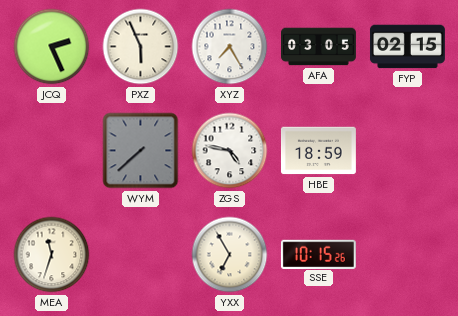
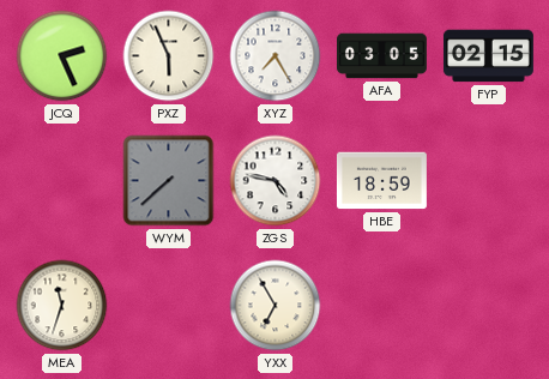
SSE: 10:15 -> none
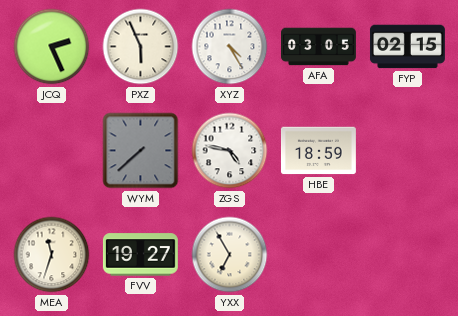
XYZ: 7:25 -> 4:25
FVV: none -> 19:27
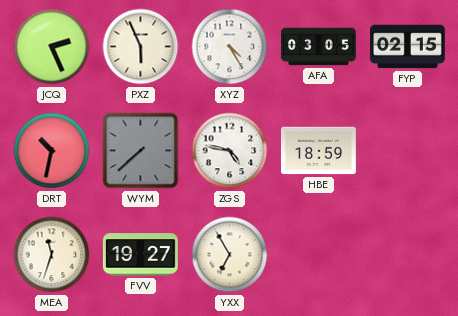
DRT: none -> 10:32
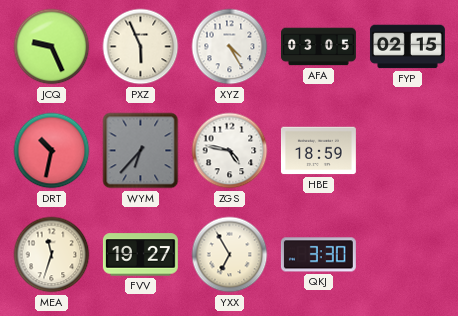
JCQ: 2:26 -> 9:26
WYM: 7:38 -> 6:37
QKJ: none -> 3:30
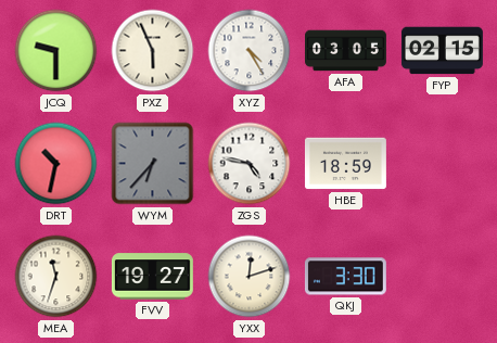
JCQ: 9:26 -> 9:30
YXX: 6:55 -> 12:12
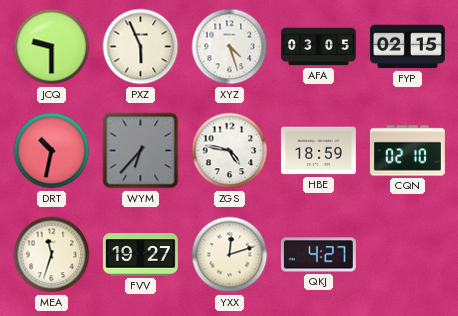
XYZ: 4:25 -> 4:27
CQN: none -> 02:10
QKJ: 3:30 -> 4:27
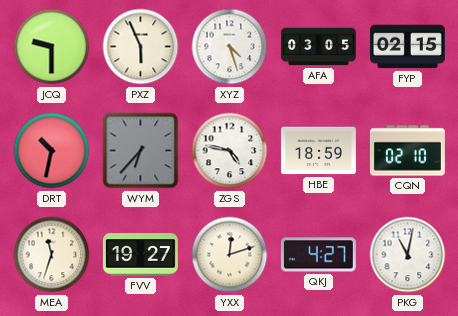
PKG: none -> 11:02
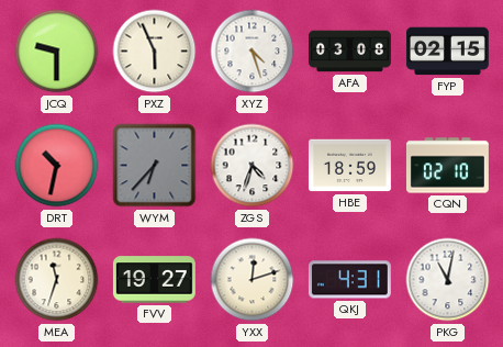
AFA: 03:05 -> 03:08
ZGS: 4:47 -> 4:33
QKJ: 4:27 -> 4:31
